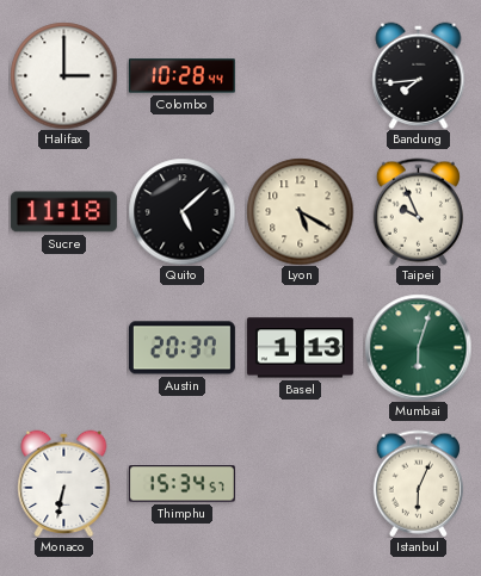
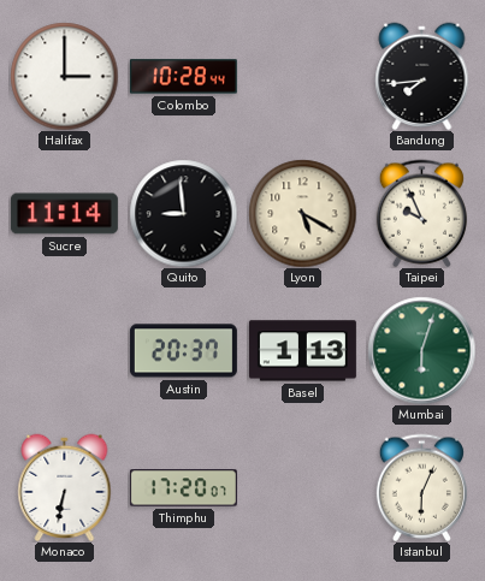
Sucre: 11:18 -> 11:14
Quito: 5:08 -> 8:59
Thimphu: 15:34 -> 17:20
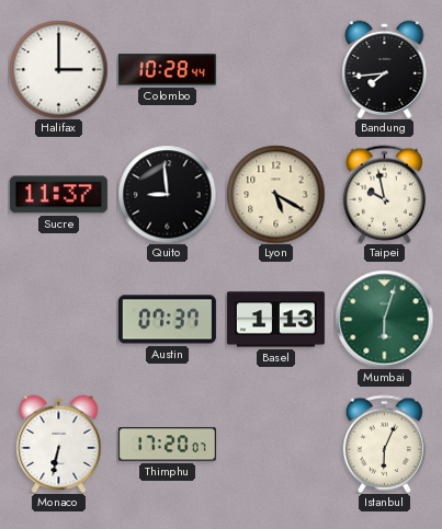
Sucre: 11:14 -> 11:37
Taipei: 9:56 -> 9:58
Austin: 20:37 -> 07:37
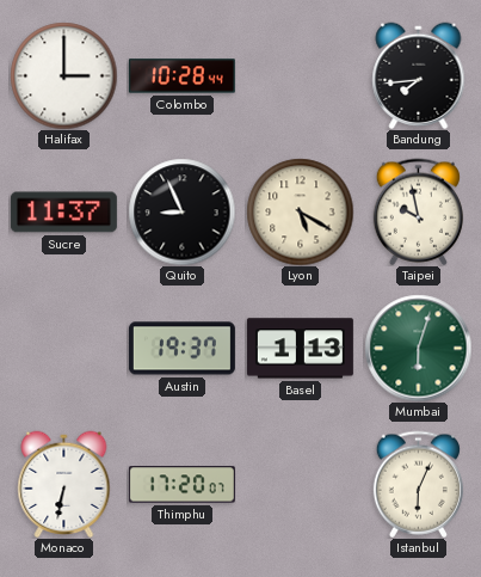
Quito: 8:59 -> 8:56
Austin: 07:37 -> 19:37
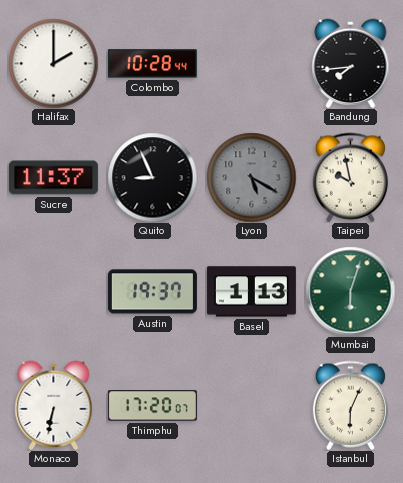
Halifax: 3:00 -> 2:00
Lyon dial: cream -> grey
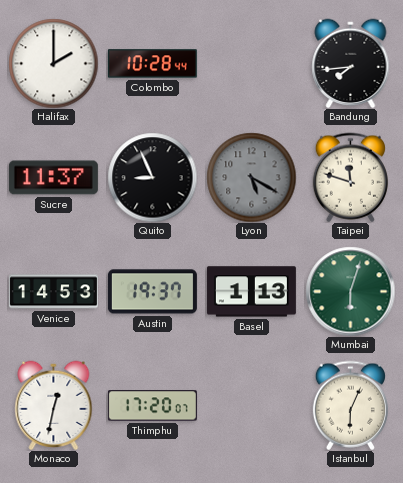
Taipei: 9:58 -> 11:48
Venice: none -> 14:53
Monaco: 6:32 -> 12:32
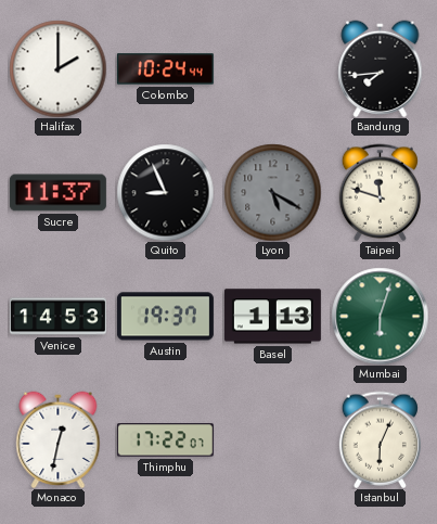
Colombo: 10:28 -> 10:24
Thimphu: 17:20 -> 17:22
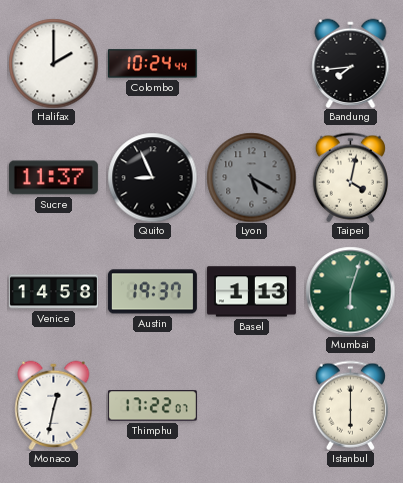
Taipei: 11:48 -> 4:02
Venice: 14:53 -> 14:58
Istanbul: 6:04 -> 6:00
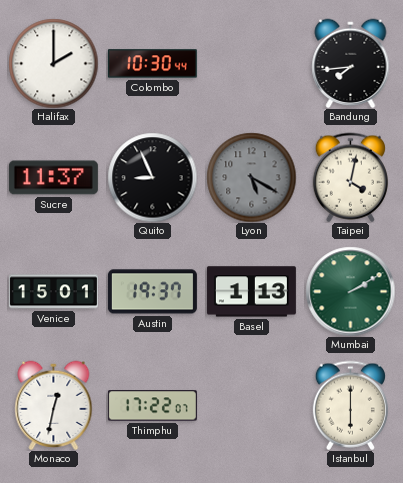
Colombo: 10:24 -> 10:30
Venice: 14:58 -> 15:01
Mumbai: 6:03 -> 2:10
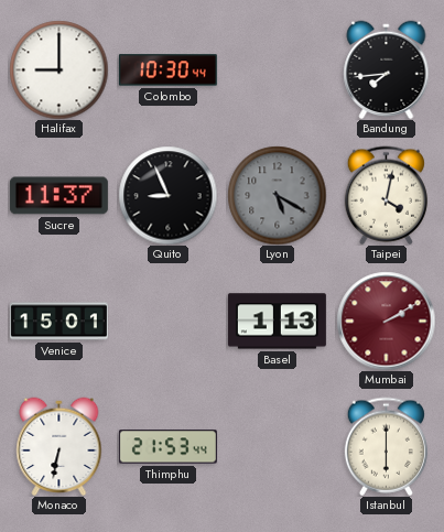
Halifax: 2:00 -> 9:00
Austin: 19:37 -> none
Mumbai dial: green -> burgundy
Monaco: 12:32 -> 6:32
Thimphu: 17:22 -> 21:53
